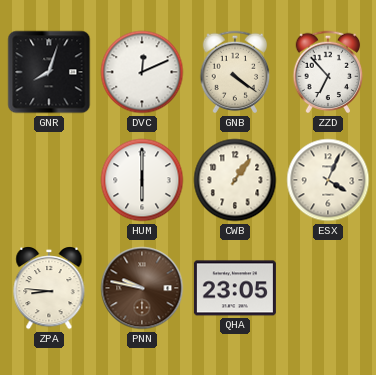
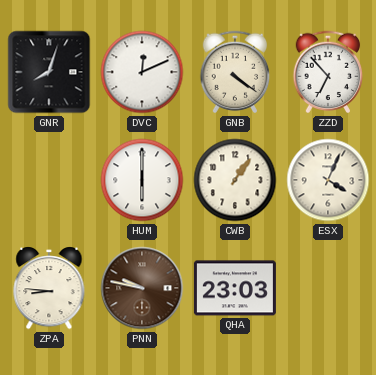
QHA: 23:05 -> 23:03
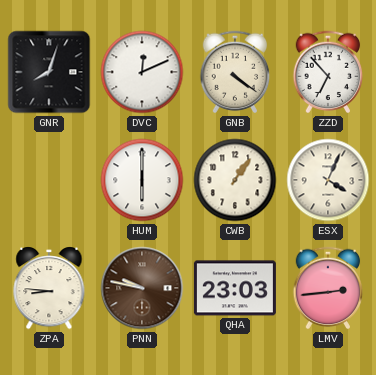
LMV: none -> 2:44
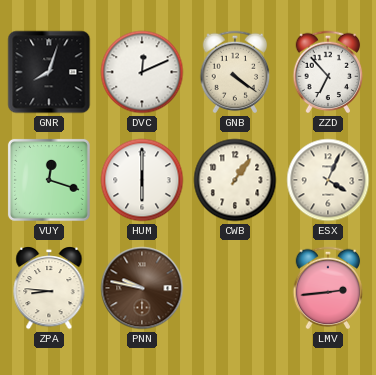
VUY: none -> 12:18
QHA: 23:03 -> none
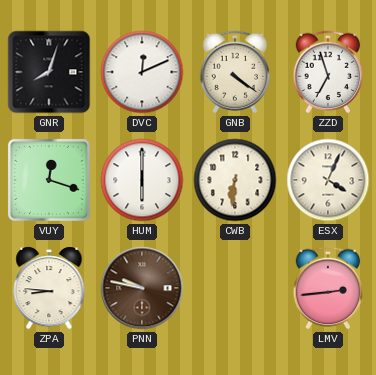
ZZD: 6:53 -> 6:57
CWB: 1:06 -> 6:31
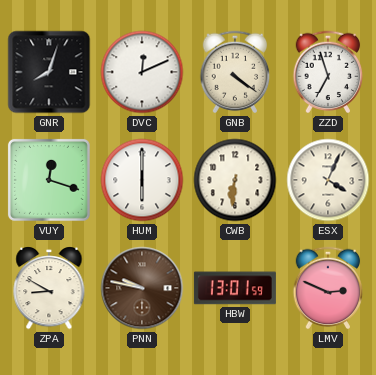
ZPA: 8:46 -> 8:50
HBW: none -> 13:01
LMV: 2:44 -> 2:49
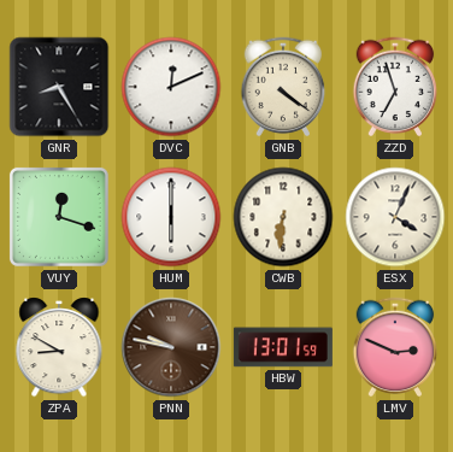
GNR: 8:03 -> 8:25
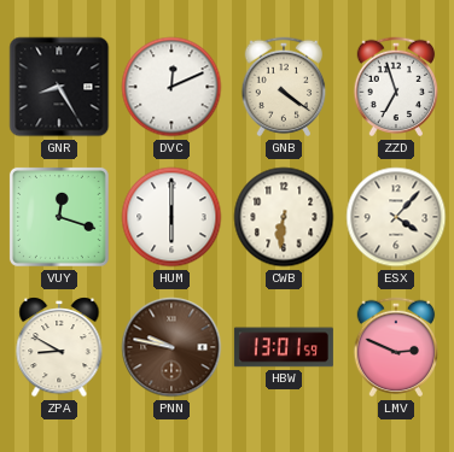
ESX: 4:04 -> 4:07
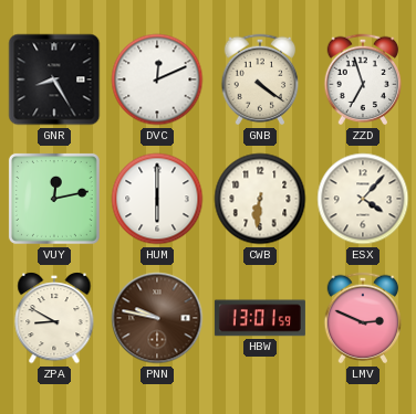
VUY: 12:18 -> 12:13
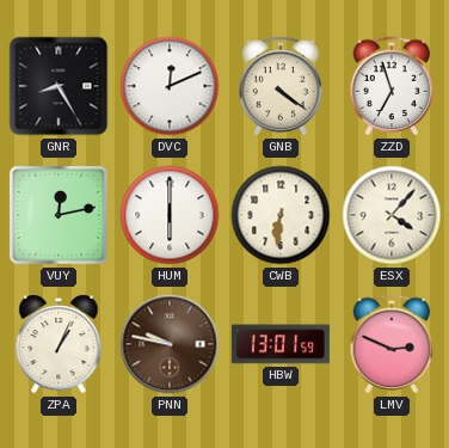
ZPA: 8:50 -> 1:04
